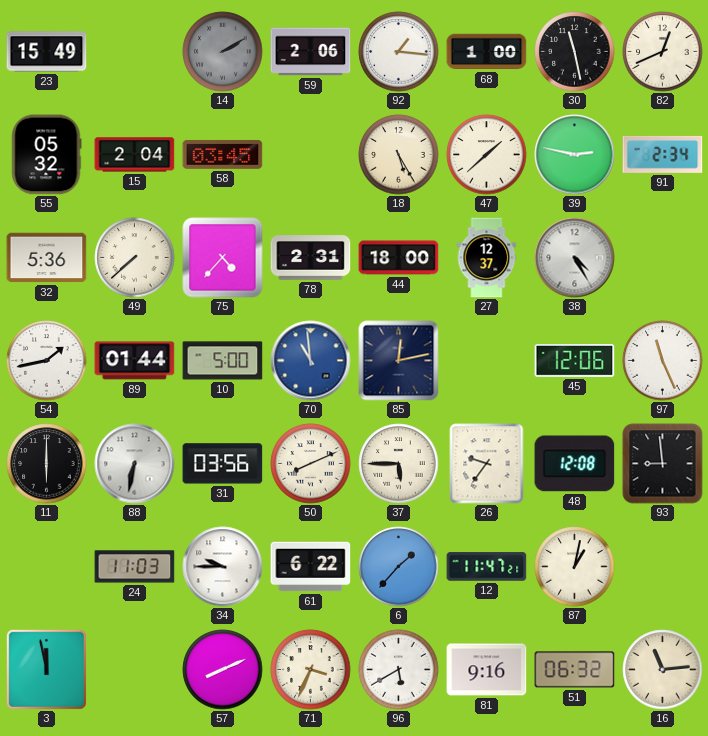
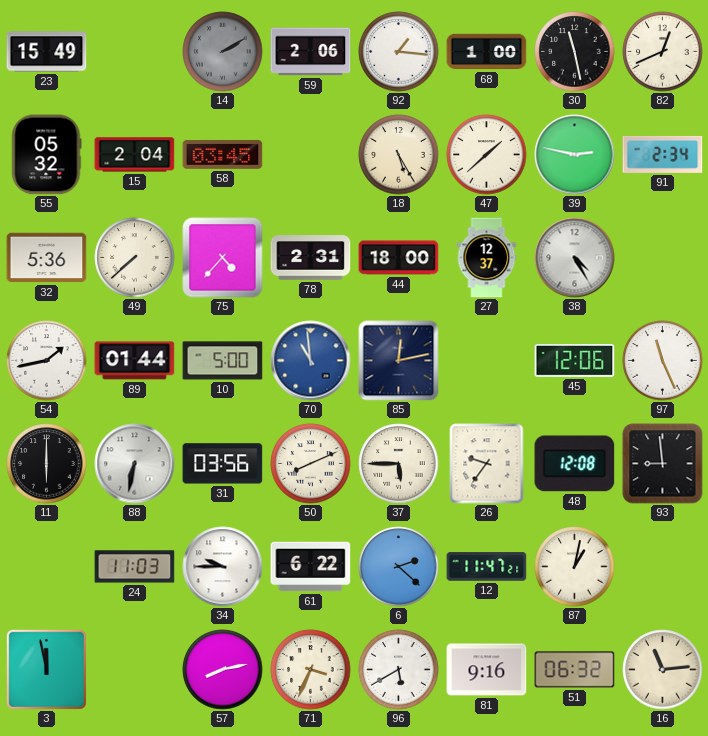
6: 1:37 -> 2:22
57: 8:11 -> 8:13
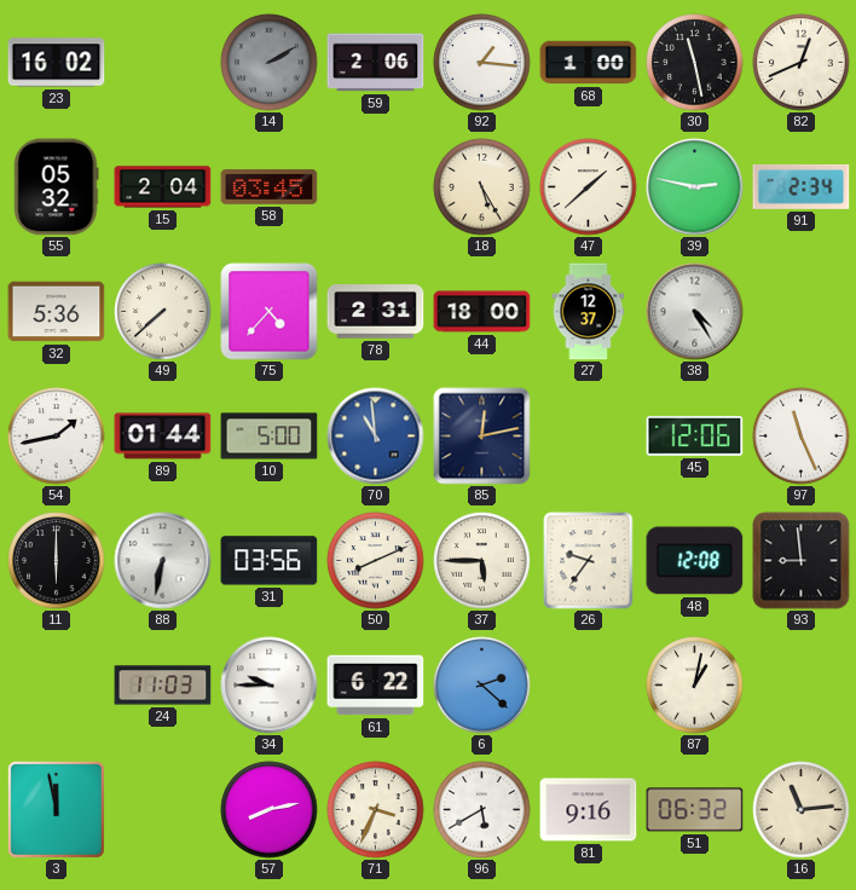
23: 15:49 -> 16:02
12: 11:47 -> none
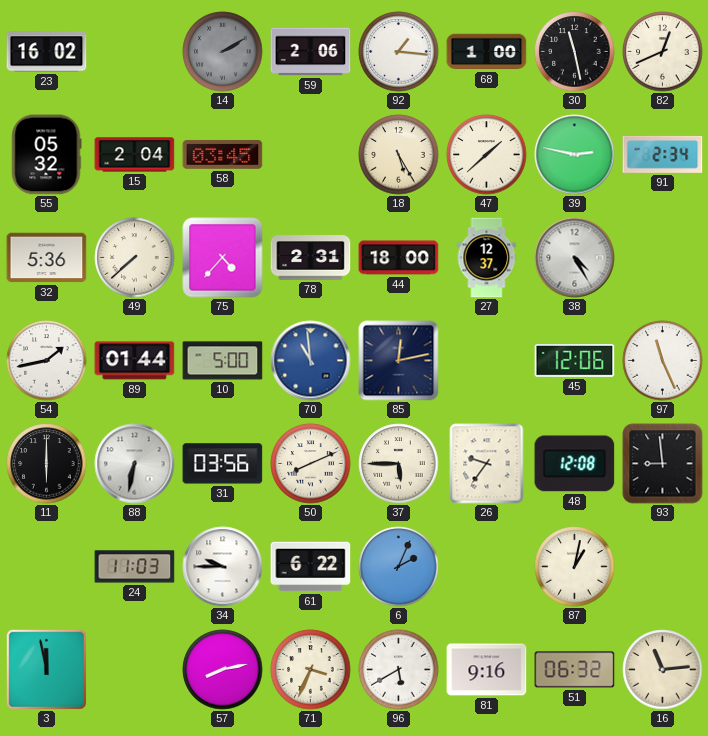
6: 2:22 -> 2:04
